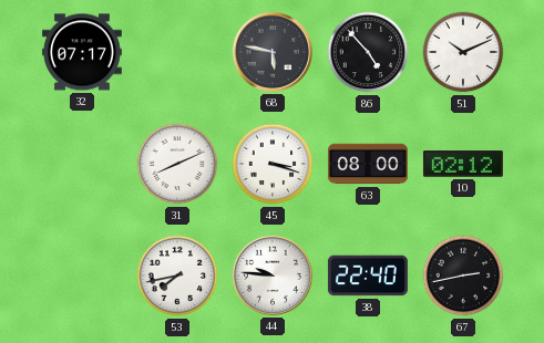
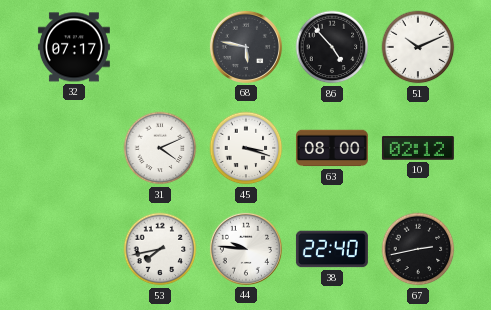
31: 8:11 -> 4:11
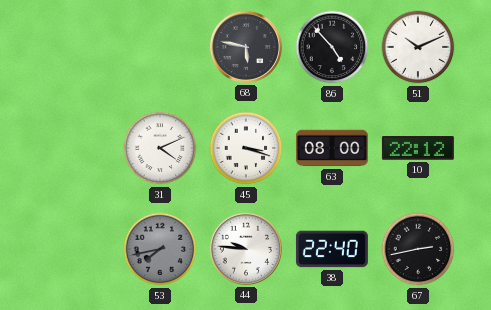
32: 07:17 -> none
10: 02:12 -> 22:12
53 dial: white -> grey
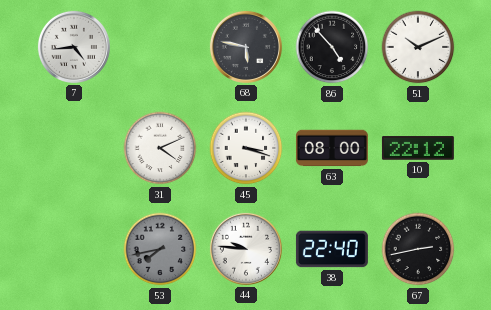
7: none -> 4:44
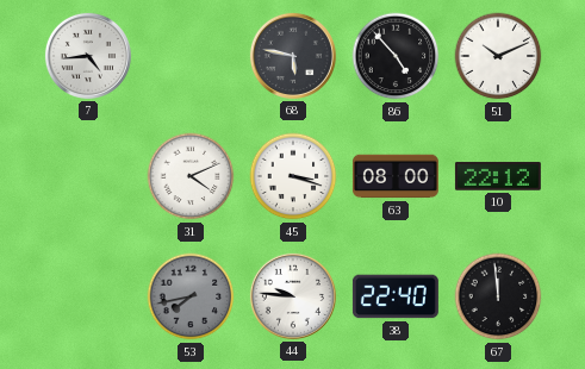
67: 2:43 -> 11:59
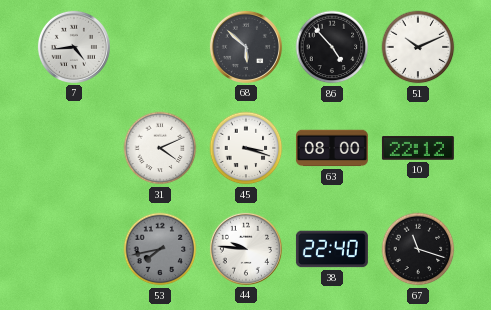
68: 5:47 -> 5:52
67: 11:59 -> 11:18
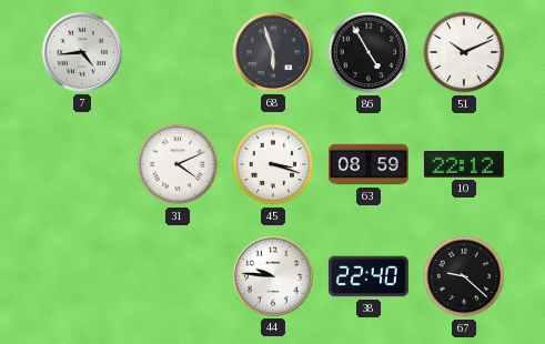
68: 5:52 -> 5:57
86: 4:53 -> 4:55
63: 08:00 -> 08:59
53: 7:43 -> none
67: 11:18 -> 9:22
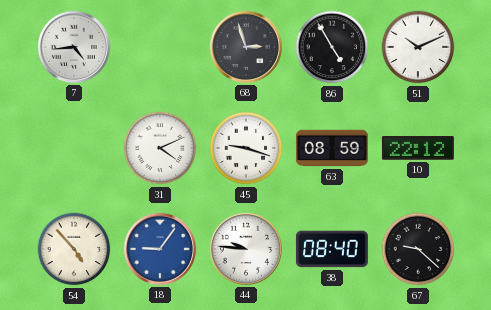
68: 5:57 -> 2:57
45: 3:18 -> 9:18
54: none -> 4:53
18: none -> 9:06
38: 22:40 -> 08:40
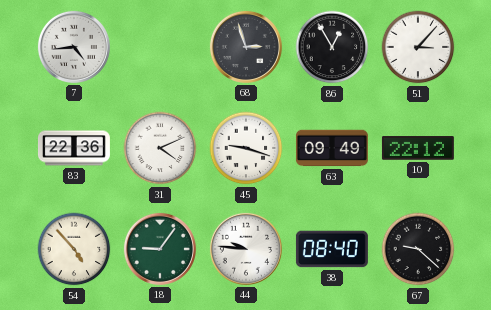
86: 4:55 -> 12:55
51: 10:11 -> 3:07
83: none -> 22:36
63: 08:59 -> 09:49
18 dial: blue -> green
